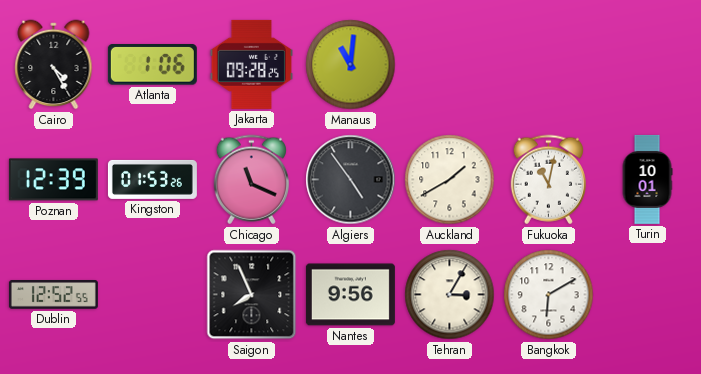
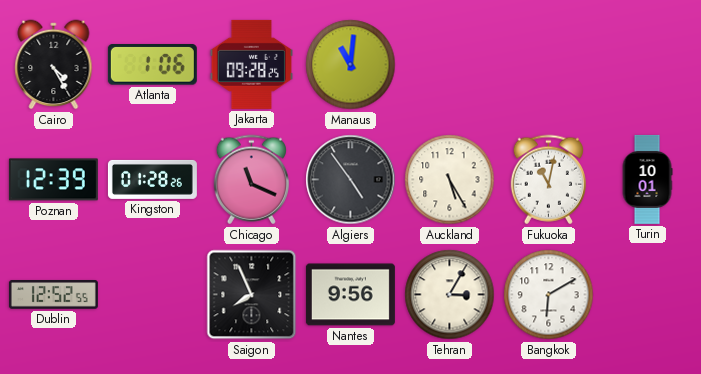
Kingston: 01:53 -> 01:28
Auckland: 1:40 -> 5:25
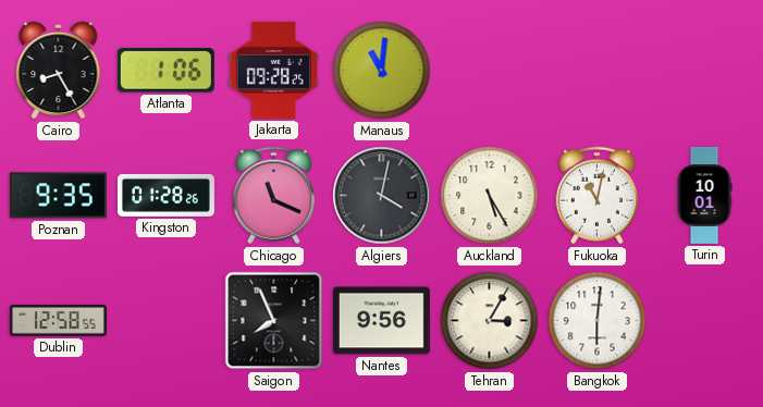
Cairo: 4:25 -> 8:25
Poznan: 12:39 -> 9:35
Algiers: 4:54 -> 4:02
Dublin: 12:52 -> 12:58
Bangkok: 6:10 -> 6:01
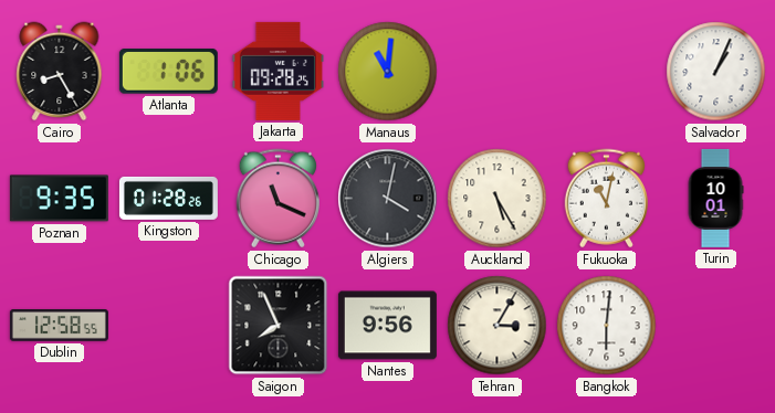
Salvador: none -> 1:04
